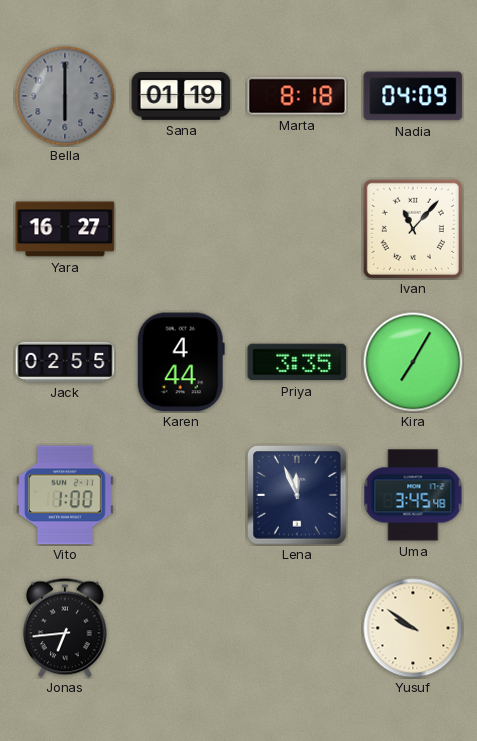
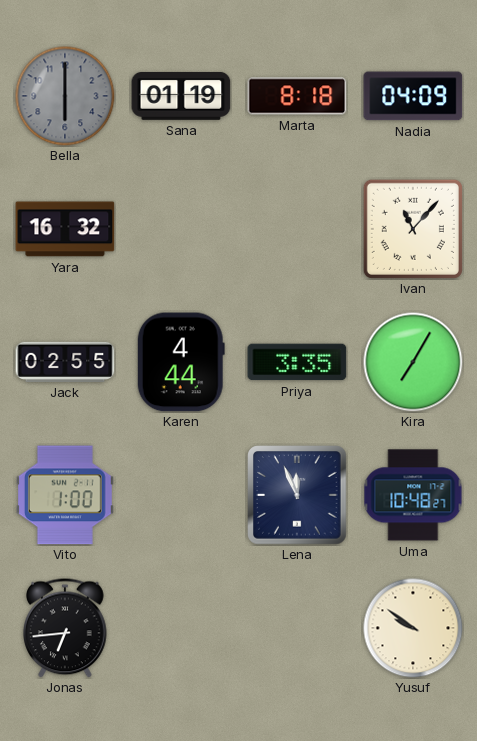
Yara: 16:27 -> 16:32
Uma: 3:45 -> 10:48
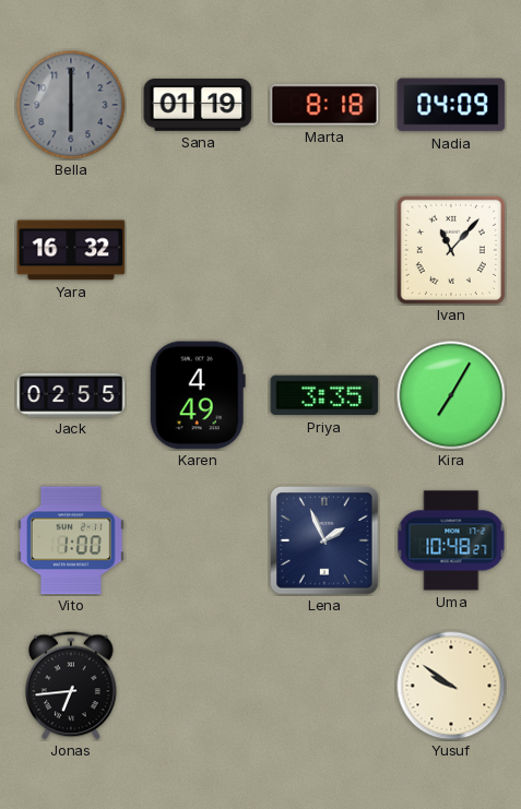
Karen: 4:44 -> 4:49
Lena: 11:56 -> 1:56
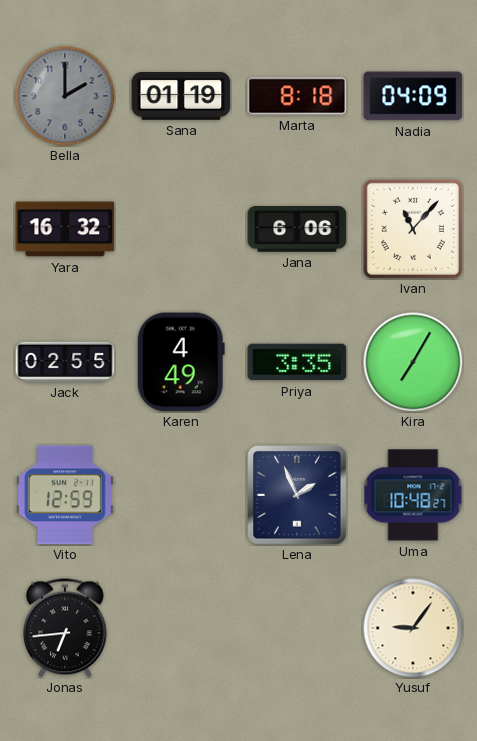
Bella: 6:00 -> 2:00
Jana: none -> 6:06
Vito: 1:00 -> 12:59
Yusuf: 9:51 -> 9:06
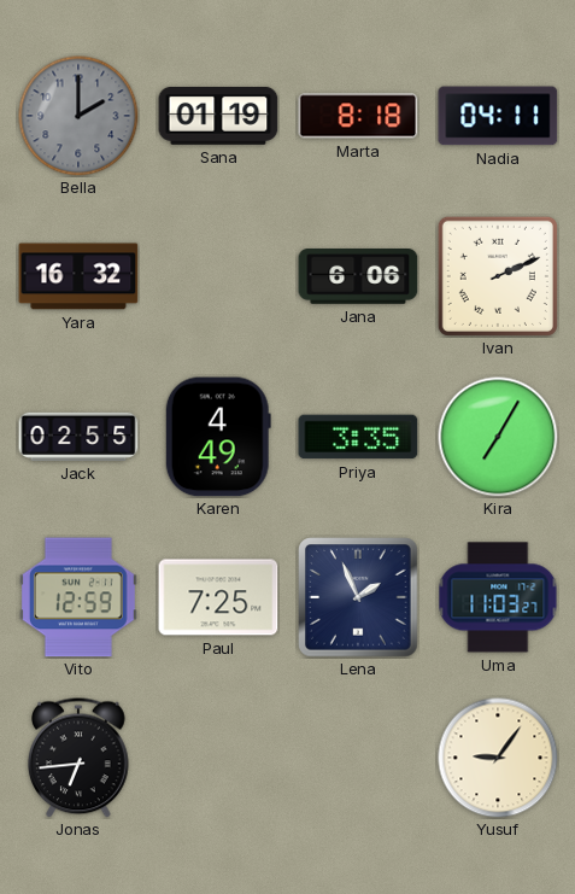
Nadia: 04:09 -> 04:11
Ivan: 11:07 -> 2:11
Paul: none -> 7:25
Uma: 10:48 -> 11:03
